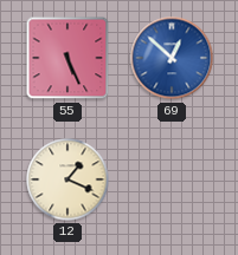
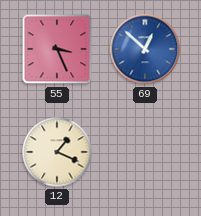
55: 5:26 -> 3:26
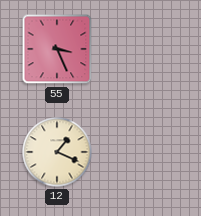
69: 12:52 -> none
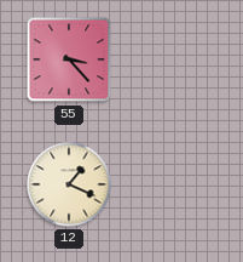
55: 3:26 -> 3:23
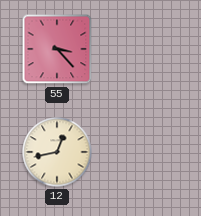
12: 1:19 -> 12:43
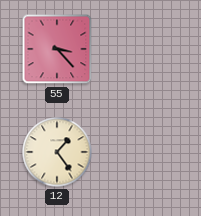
12: 12:43 -> 1:24
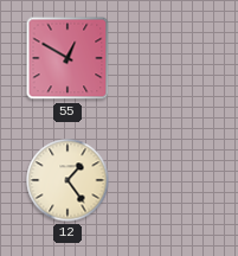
55: 3:23 -> 12:50
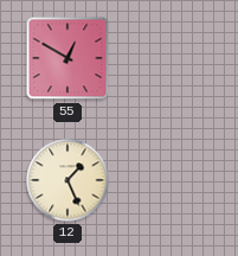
12: 1:24 -> 1:26
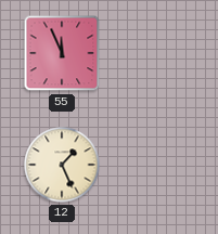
55: 12:50 -> 11:56
